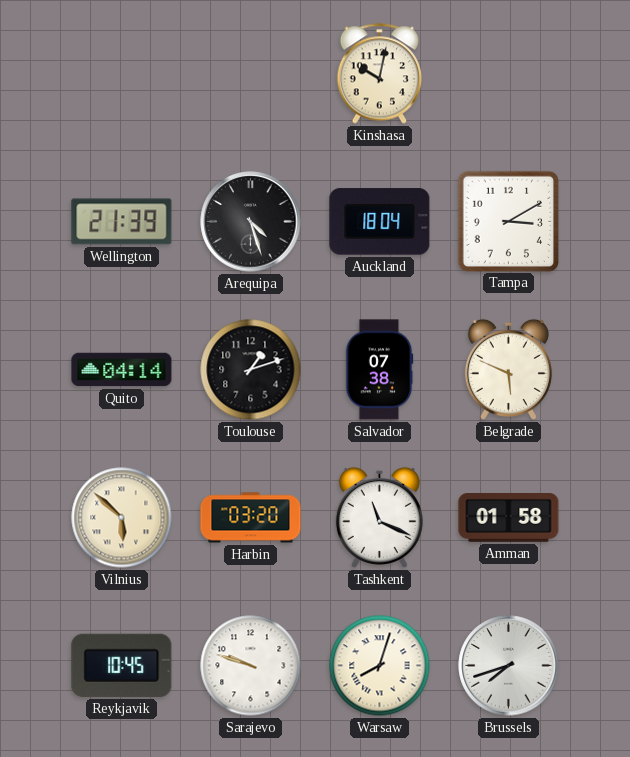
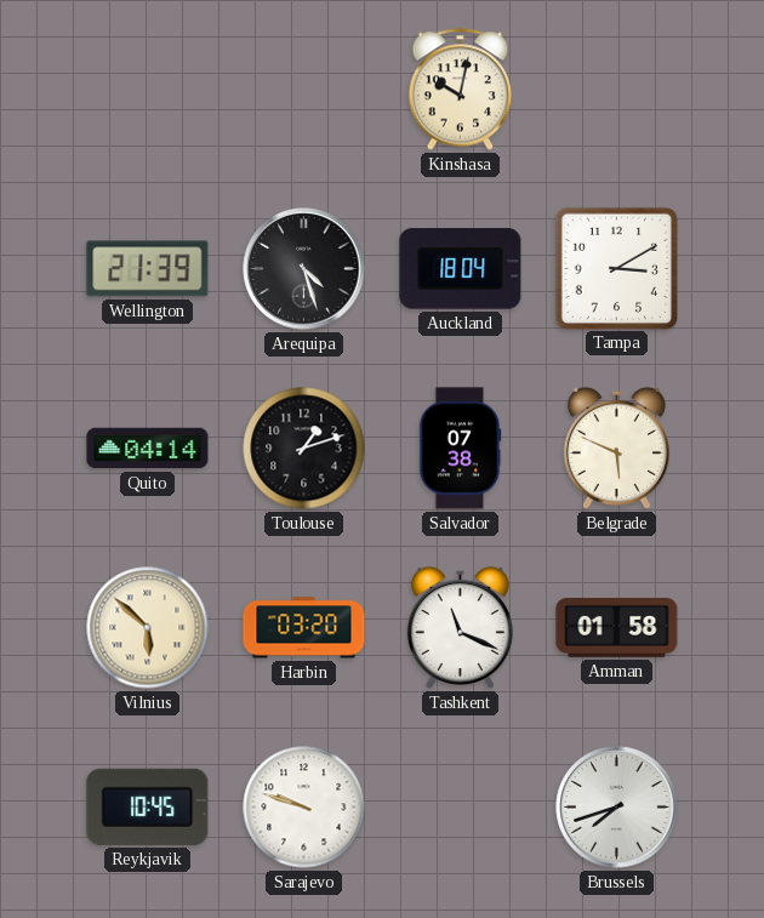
Warsaw: 8:03 -> none
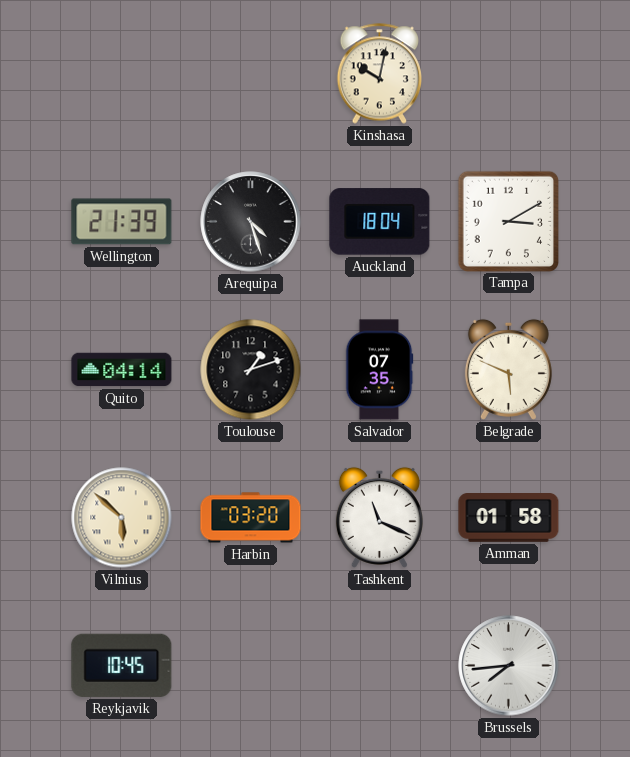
Salvador: 07:38 -> 07:35
Sarajevo: 9:48 -> none
Brussels: 7:42 -> 7:44
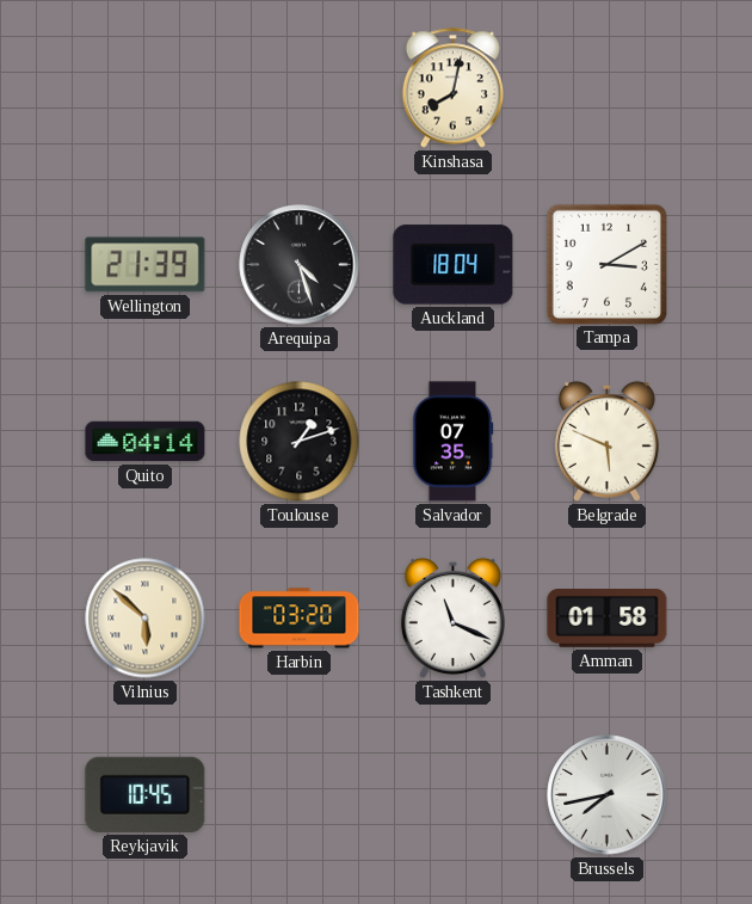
Kinshasa: 10:02 -> 8:02
Brussels: 7:44 -> 7:43
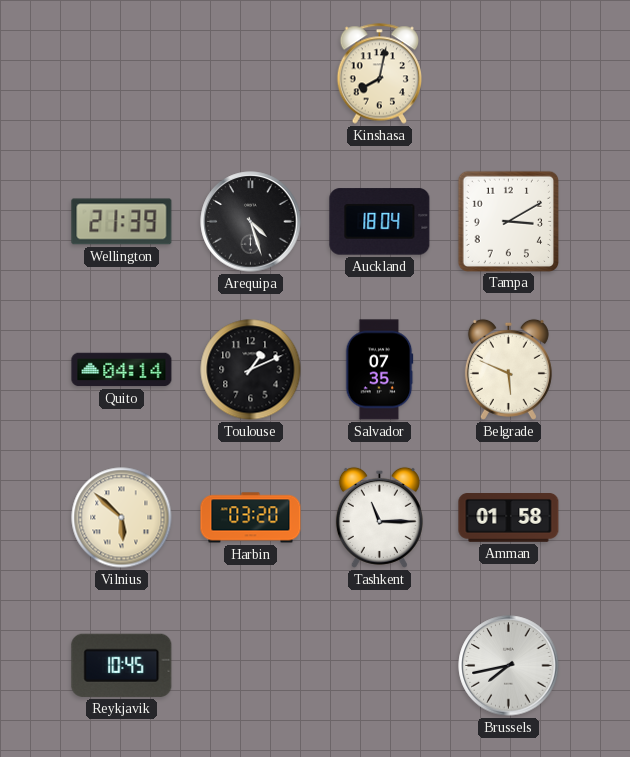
Toulouse: 1:12 -> 1:11
Tashkent: 11:19 -> 11:15
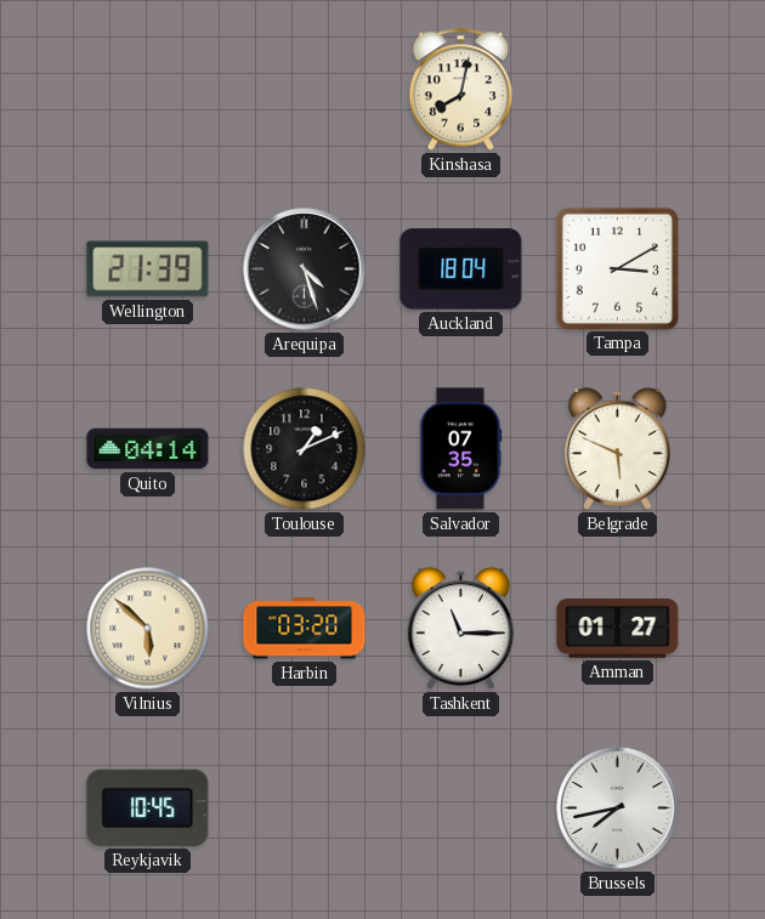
Amman: 01:58 -> 01:27
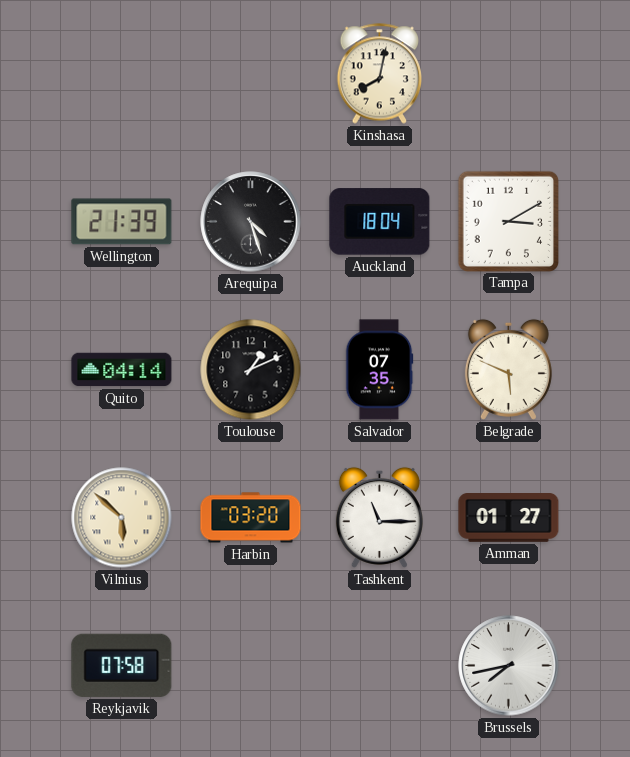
Reykjavik: 10:45 -> 07:58
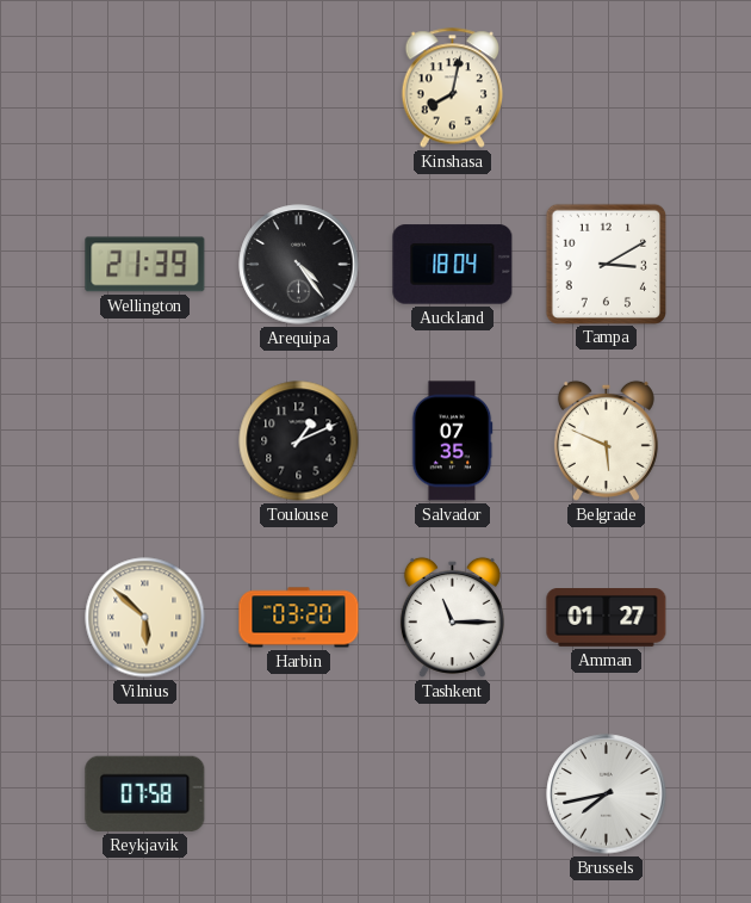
Arequipa: 4:27 -> 4:24
Quito: 04:14 -> none
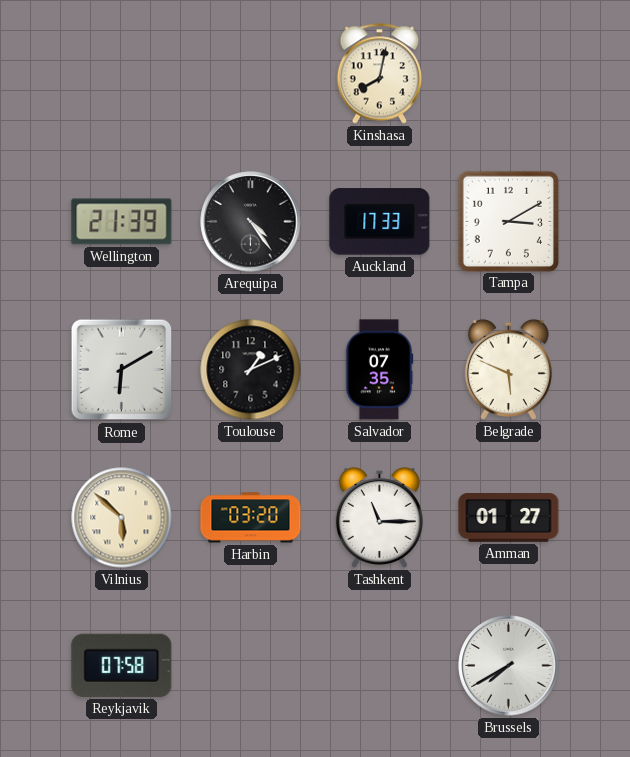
Auckland: 18:04 -> 17:33
Rome: none -> 6:10
Brussels: 7:43 -> 7:40
